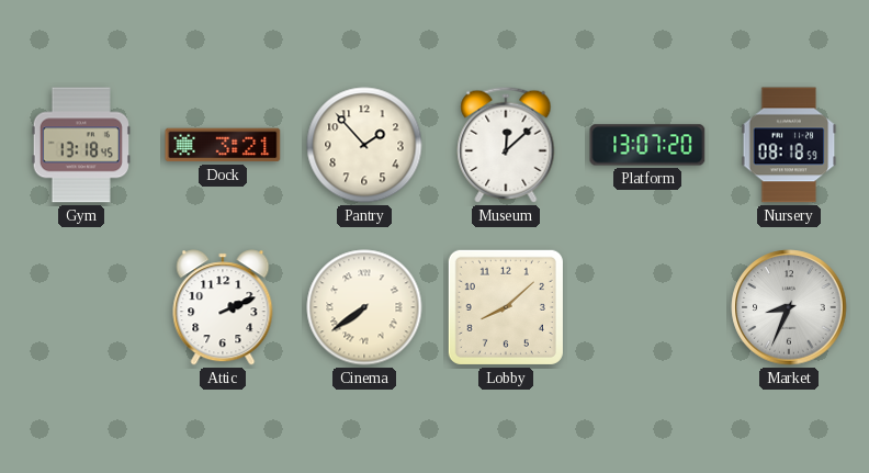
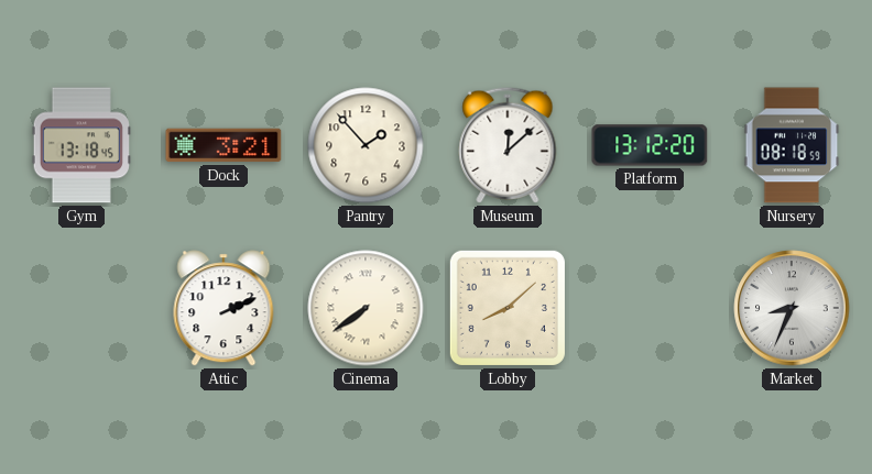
Platform: 13:07 -> 13:12
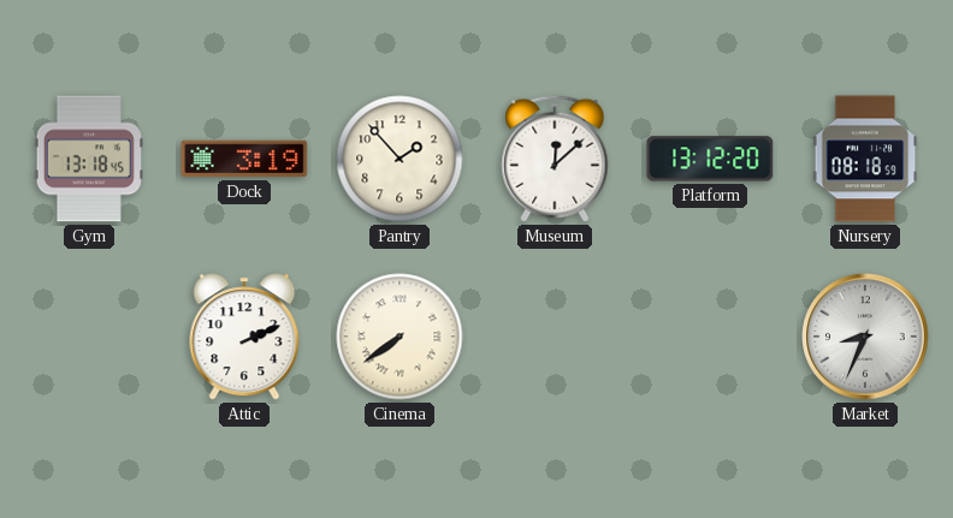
Dock: 3:21 -> 3:19
Lobby: 8:08 -> none
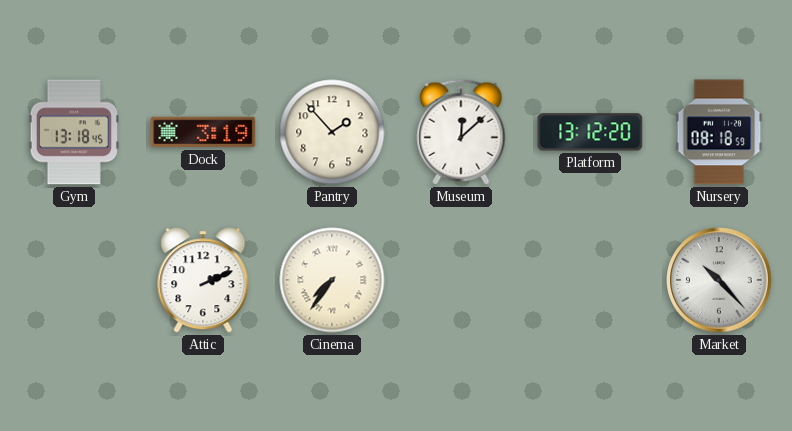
Cinema: 7:39 -> 7:36
Market: 8:34 -> 10:23
